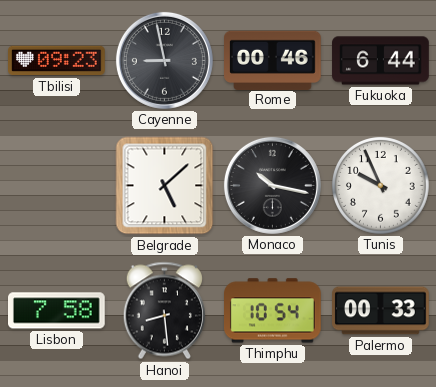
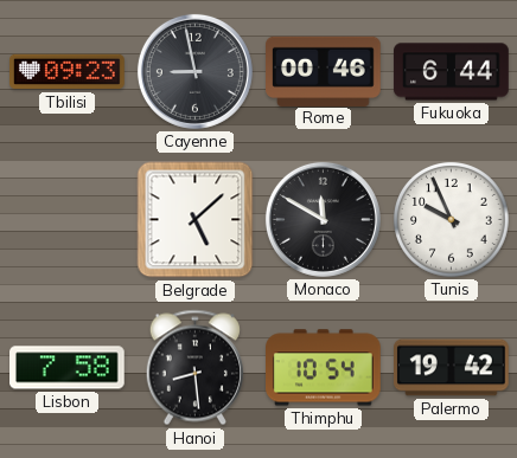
Monaco: 10:17 -> 11:50
Palermo: 00:33 -> 19:42
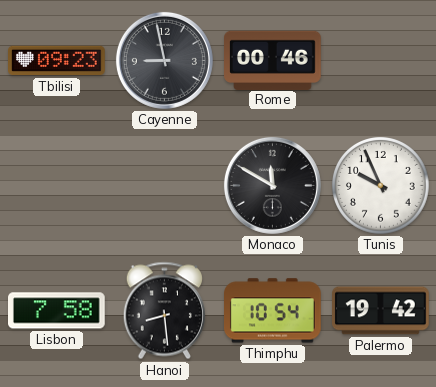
Fukuoka: 6:44 -> none
Belgrade: 5:08 -> none
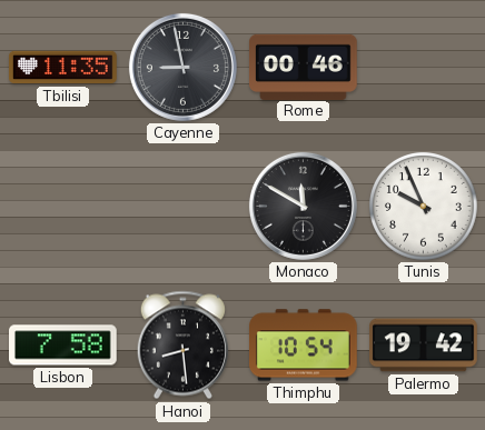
Tbilisi: 09:23 -> 11:35
